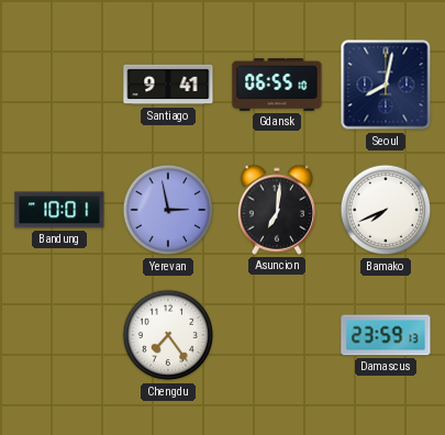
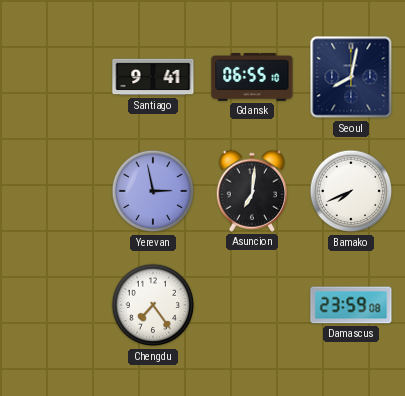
Bandung: 10:01 -> none
Damascus: 23:59:13 -> 23:59:08
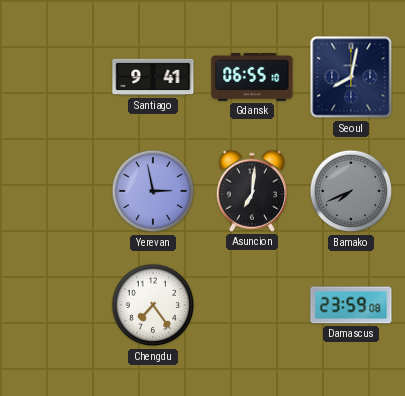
Bamako dial: white -> grey
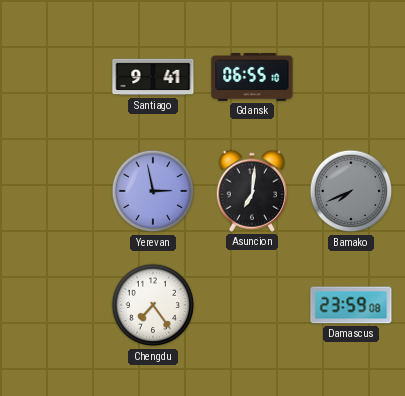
Seoul: 8:02 -> none
